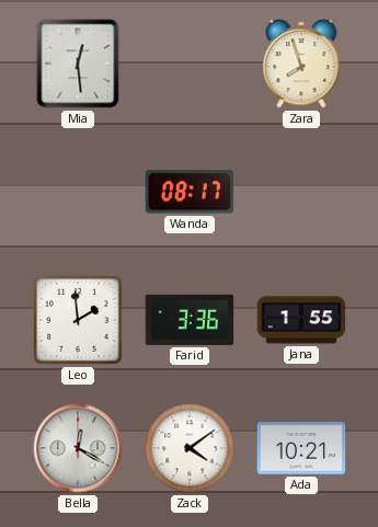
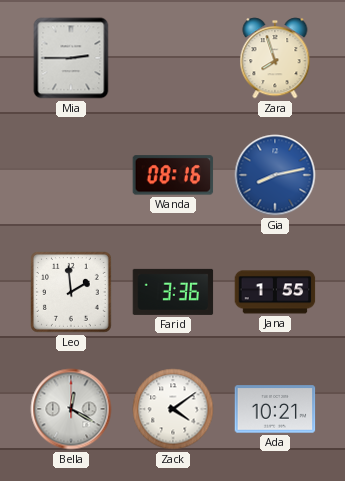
Mia: 12:29 -> 2:45
Wanda: 08:17 -> 08:16
Gia: none -> 8:13
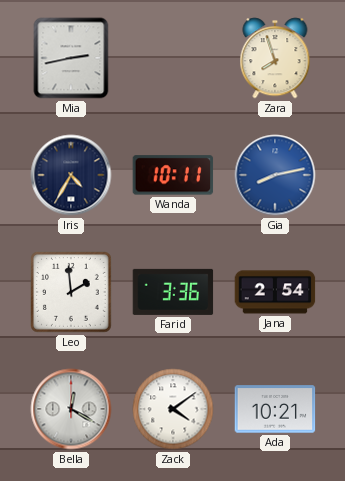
Mia: 2:45 -> 2:43
Iris: none -> 4:35
Wanda: 08:16 -> 10:11
Jana: 1:55 -> 2:54
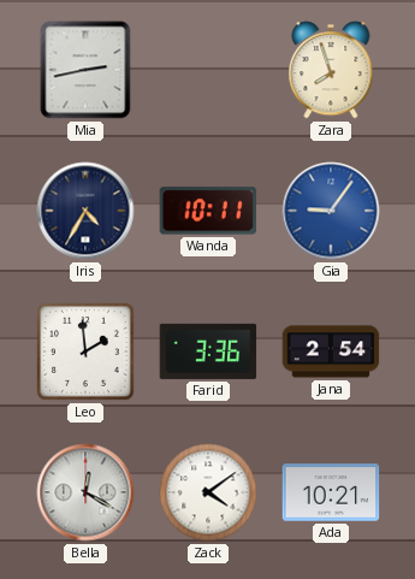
Gia: 8:13 -> 9:06
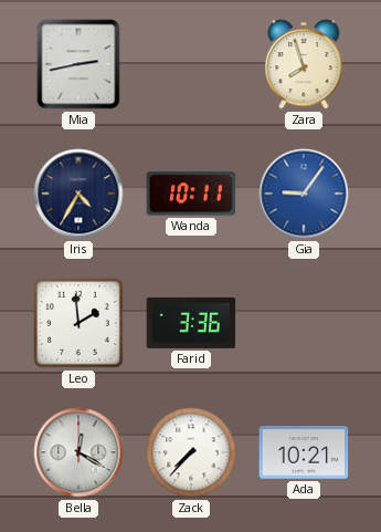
Jana: 2:54 -> none
Zack: 4:09 -> 7:37
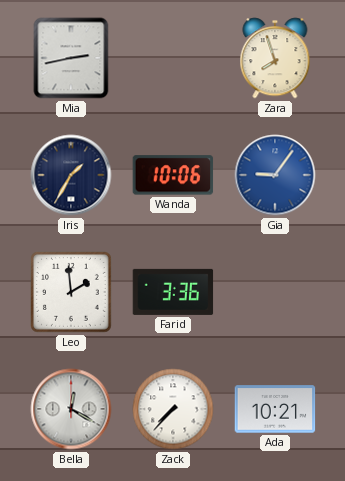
Iris: 4:35 -> 1:35
Wanda: 10:11 -> 10:06
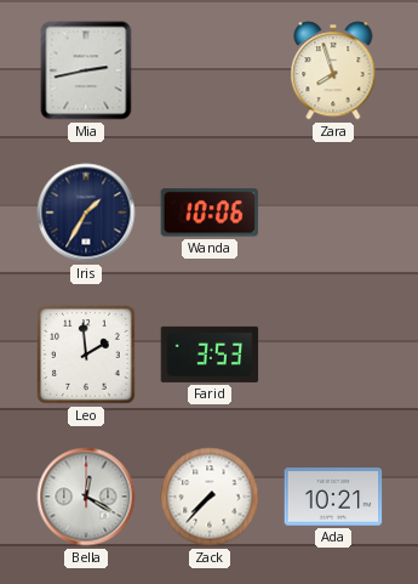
Gia: 9:06 -> none
Farid: 3:36 -> 3:53
